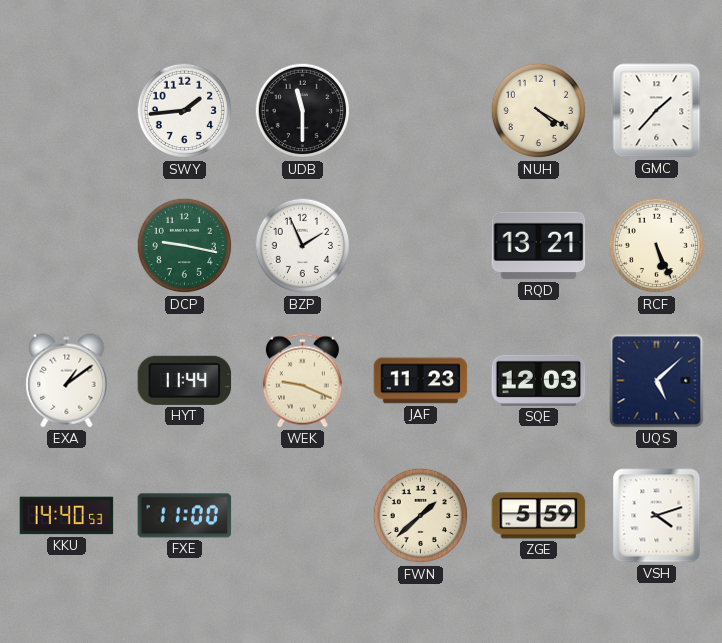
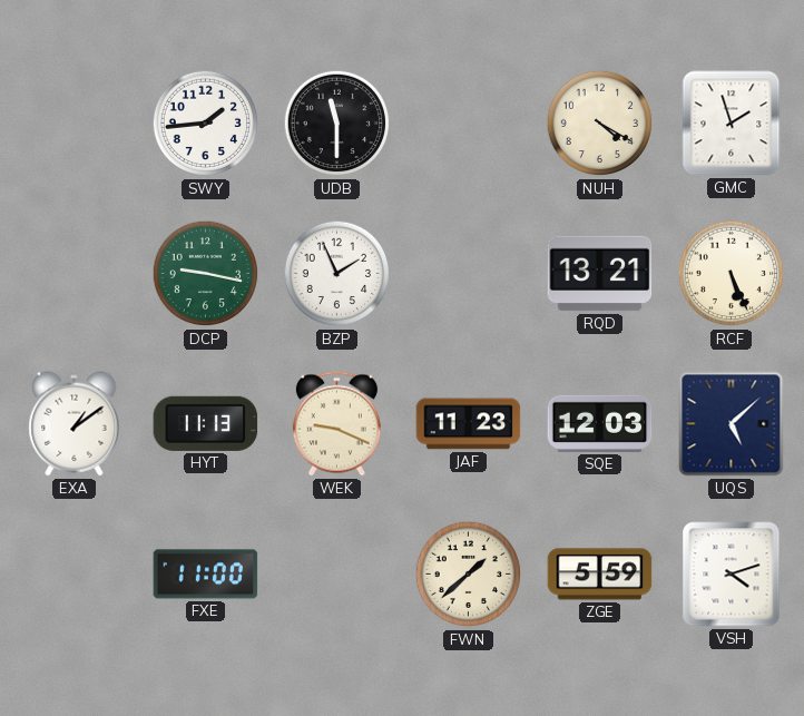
GMC: 1:37 -> 1:57
HYT: 11:44 -> 11:13
KKU: 14:40 -> none
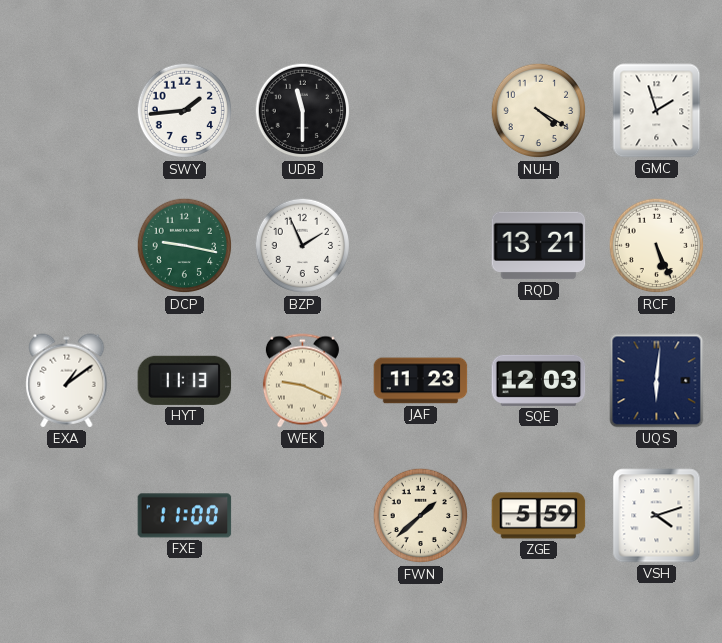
UQS: 5:08 -> 6:01
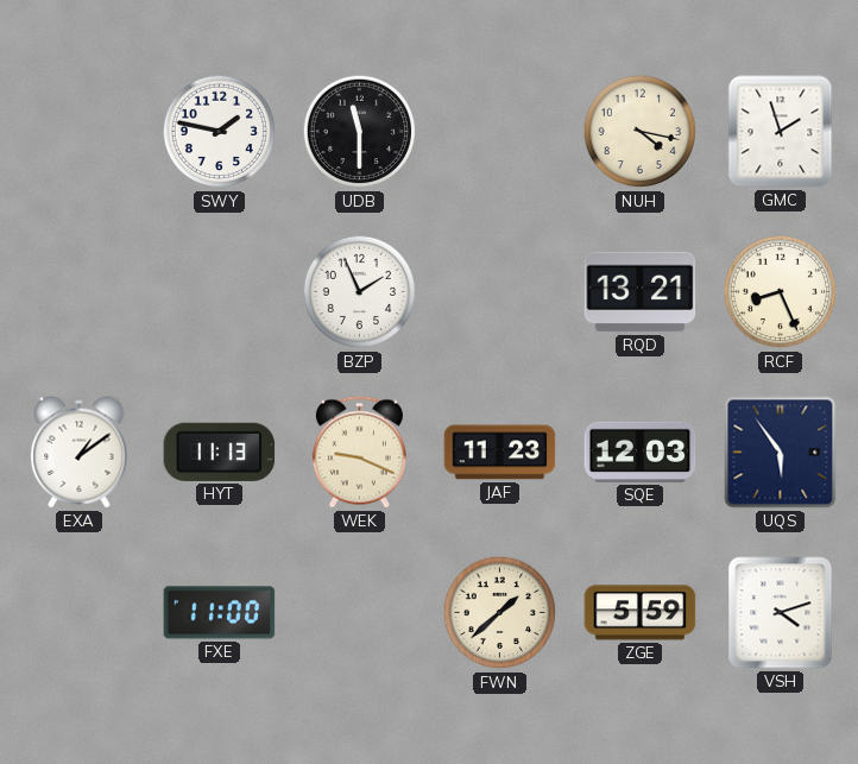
SWY: 1:44 -> 1:47
NUH: 4:20 -> 4:17
DCP: 9:17 -> none
RCF: 5:26 -> 8:26
UQS: 6:01 -> 5:54
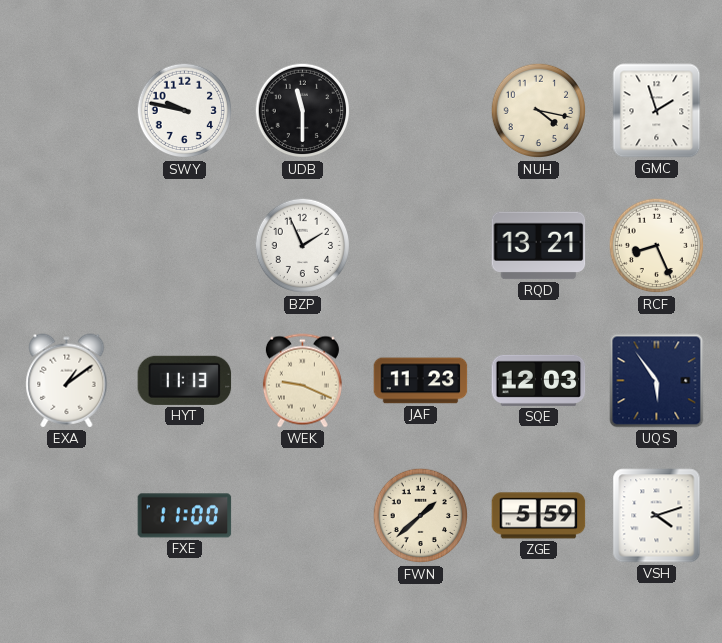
SWY: 1:47 -> 9:47
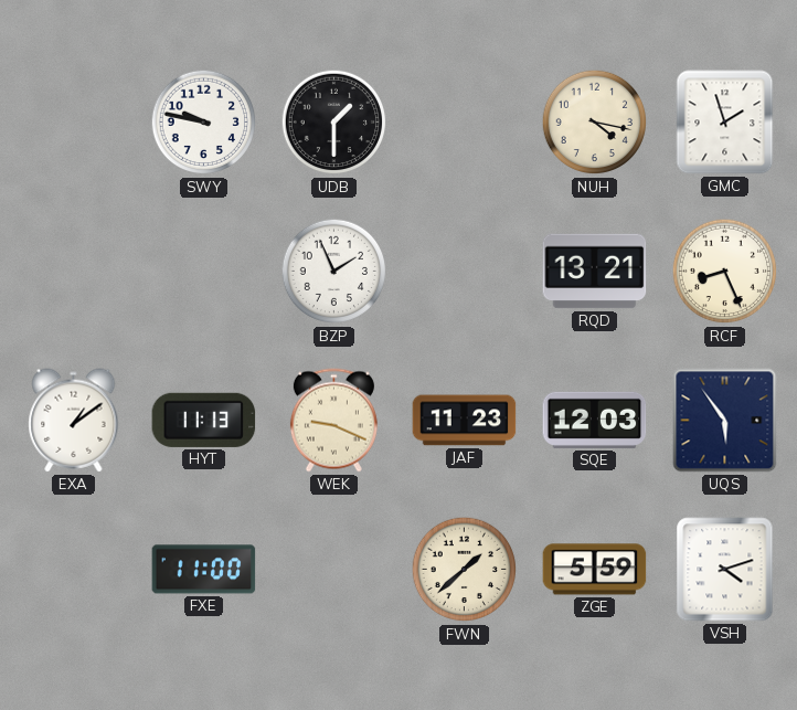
UDB: 11:30 -> 1:30
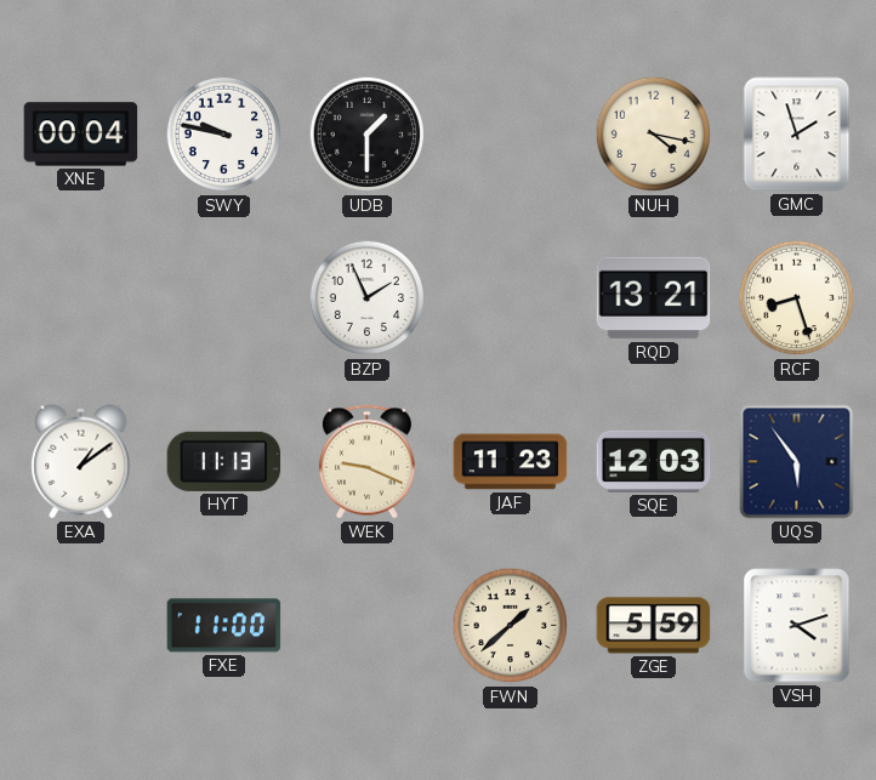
XNE: none -> 00:04
RCF: 8:26 -> 8:27
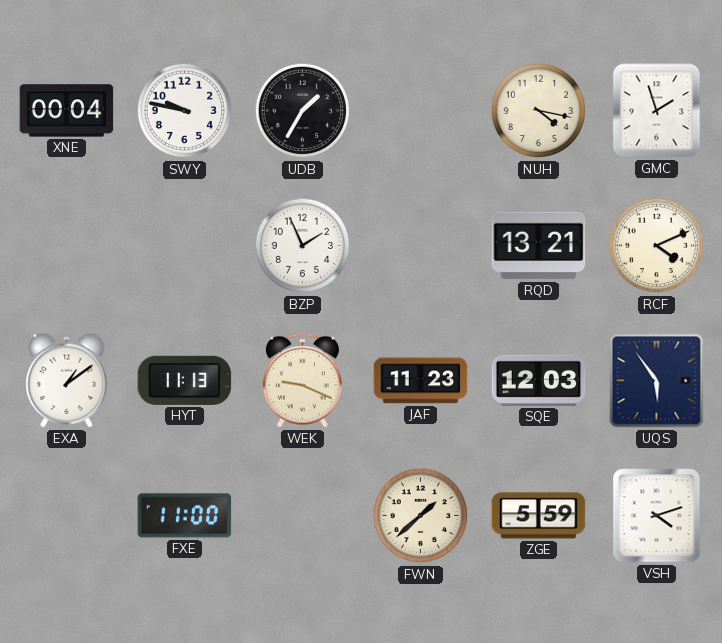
UDB: 1:30 -> 1:35
RCF: 8:27 -> 4:11
